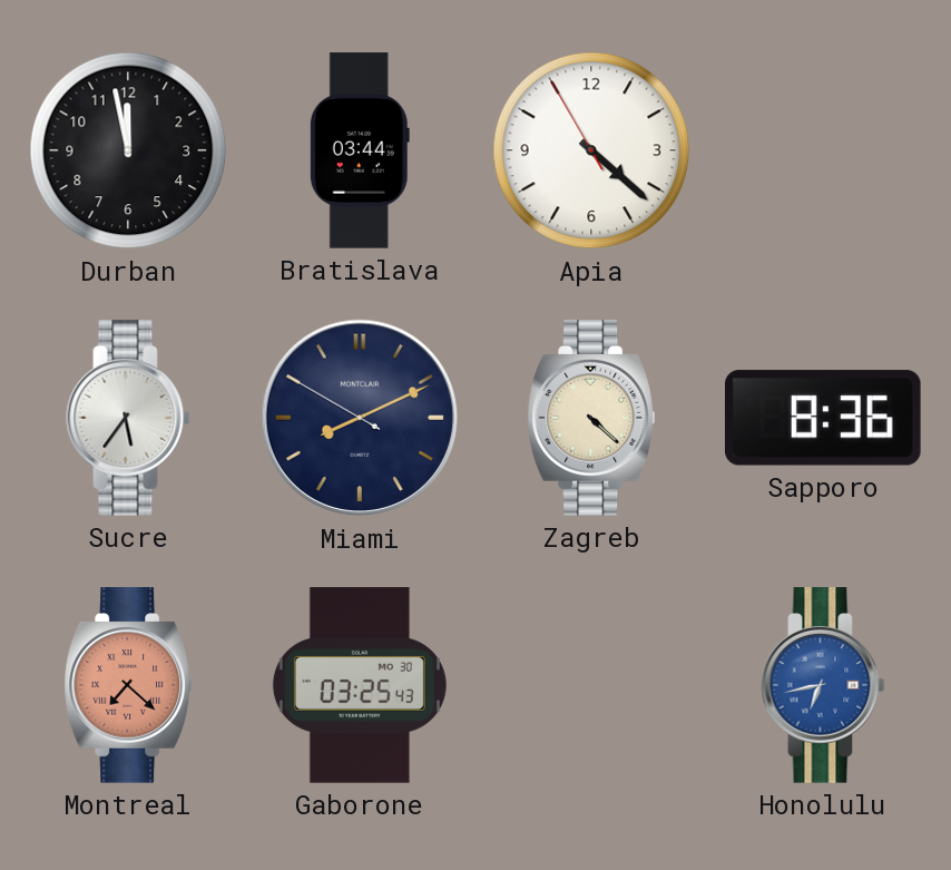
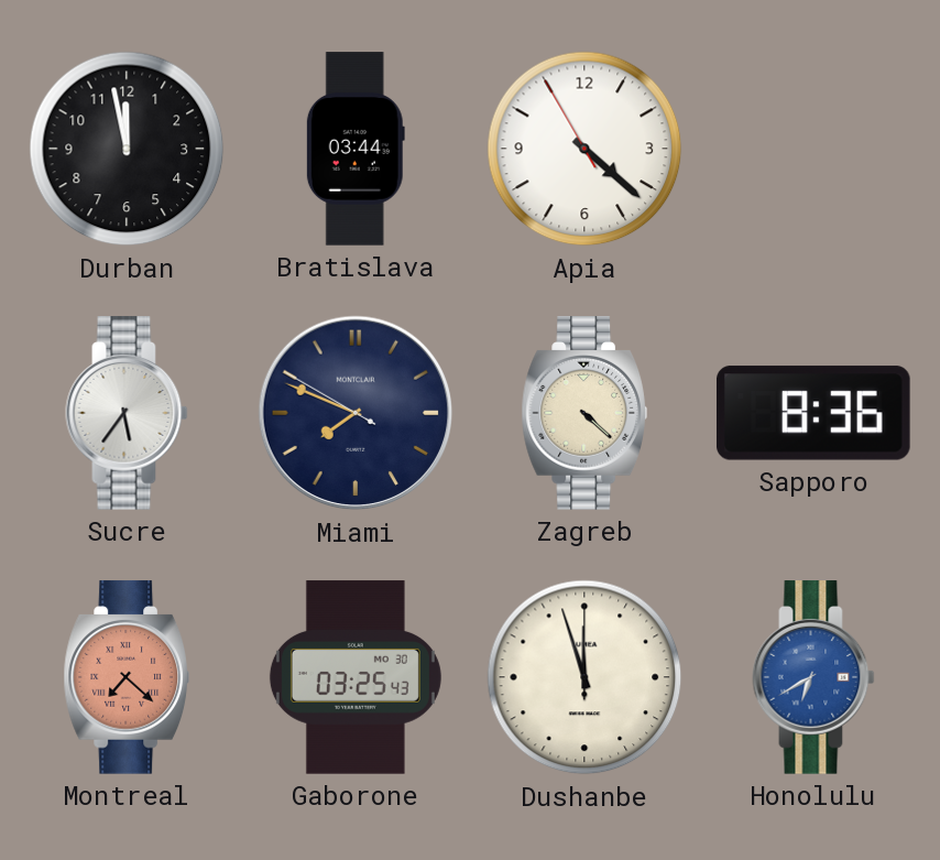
Miami: 8:10 -> 7:48
Dushanbe: none -> 11:57
Honolulu: 6:43 -> 6:40
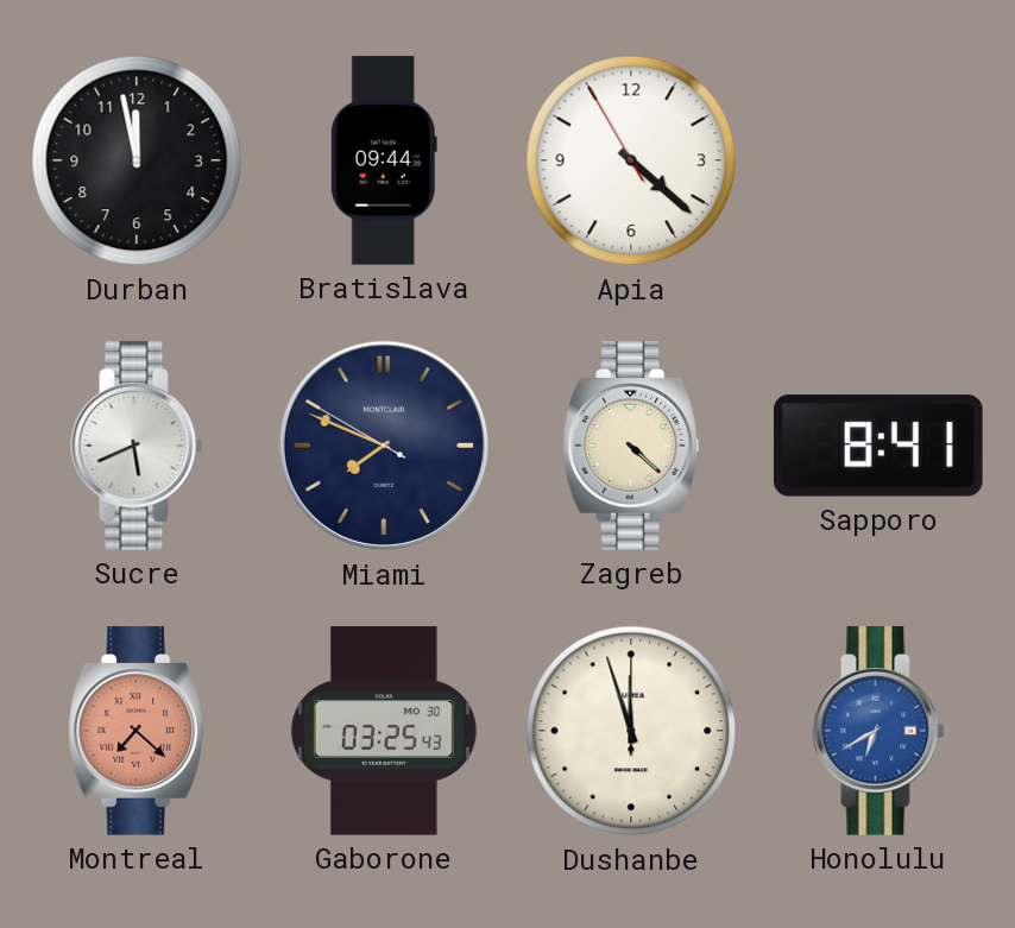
Bratislava: 03:44 -> 09:44
Sucre: 5:36 -> 5:41
Sapporo: 8:36 -> 8:41
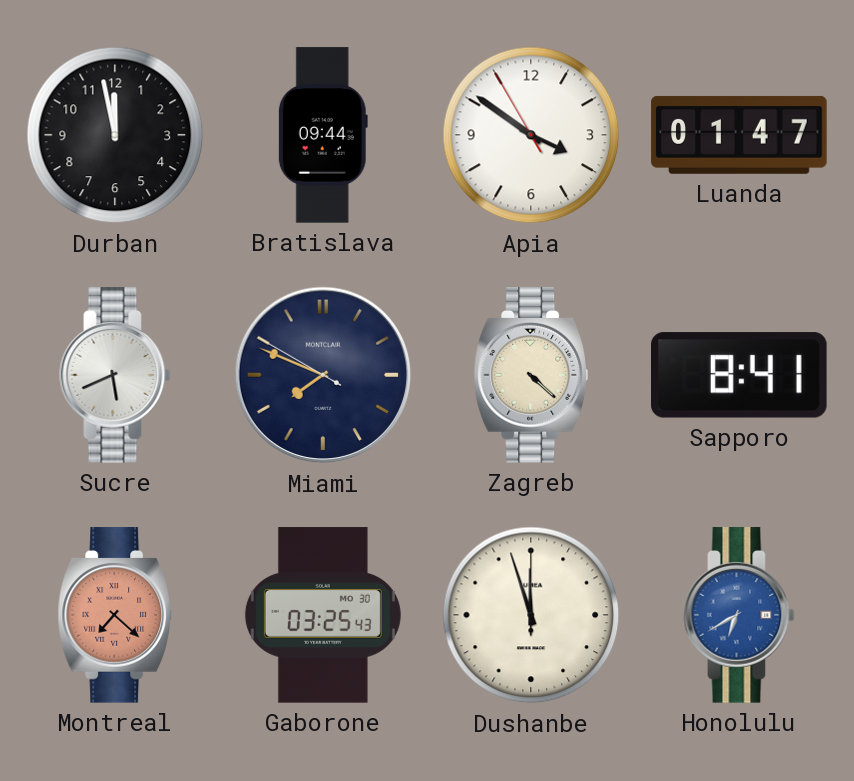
Apia: 4:21 -> 3:50
Luanda: none -> 01:47
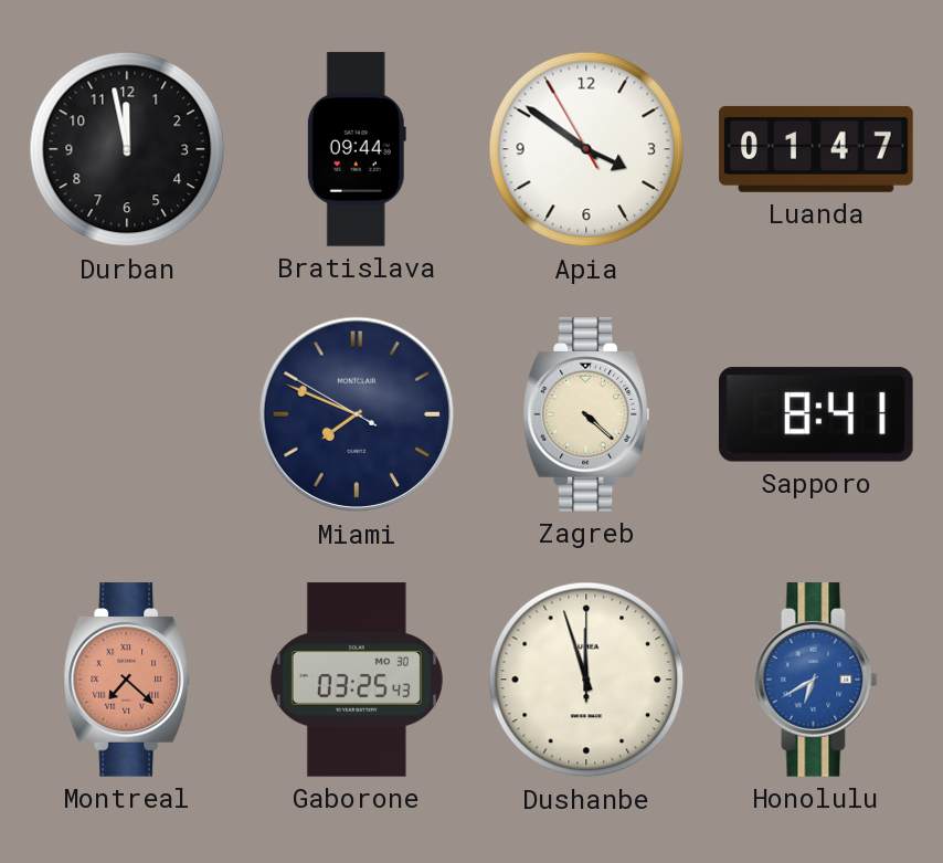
Sucre: 5:41 -> none
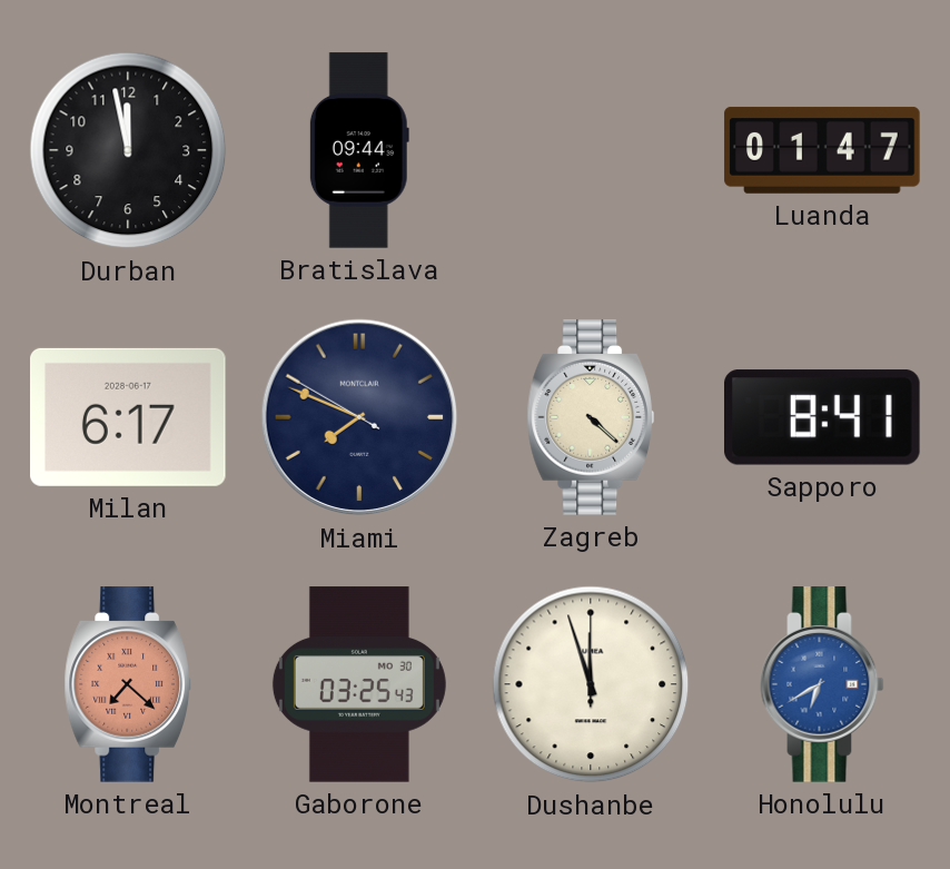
Apia: 3:50 -> none
Milan: none -> 6:17
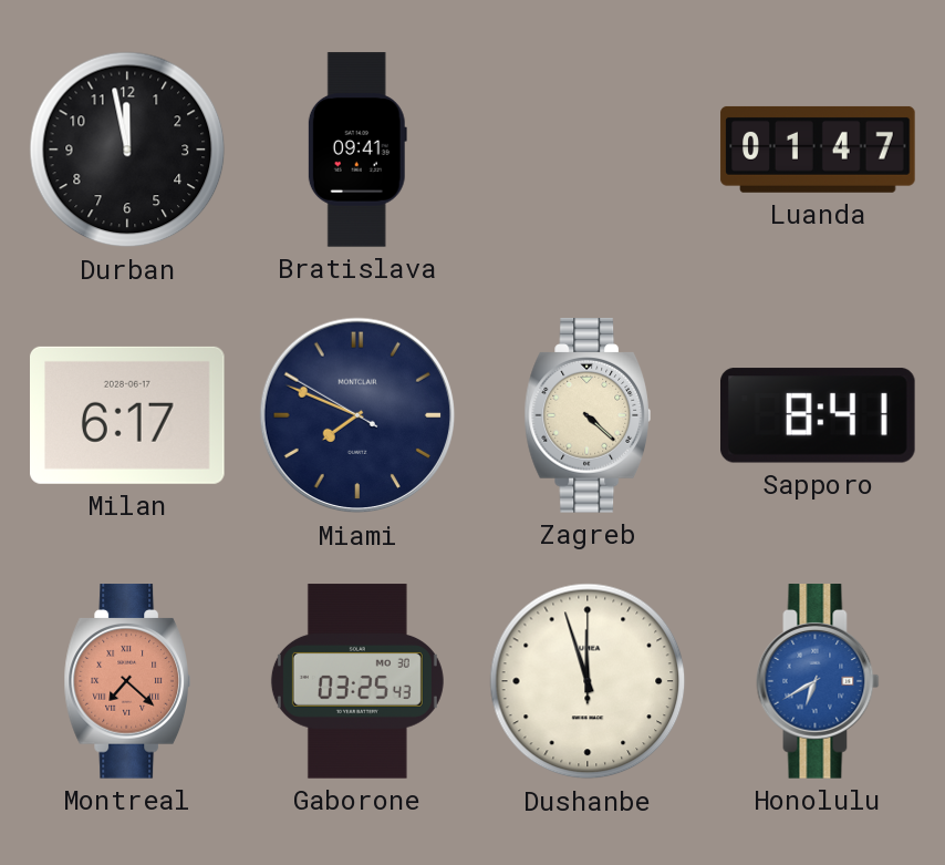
Bratislava: 09:44 -> 09:41
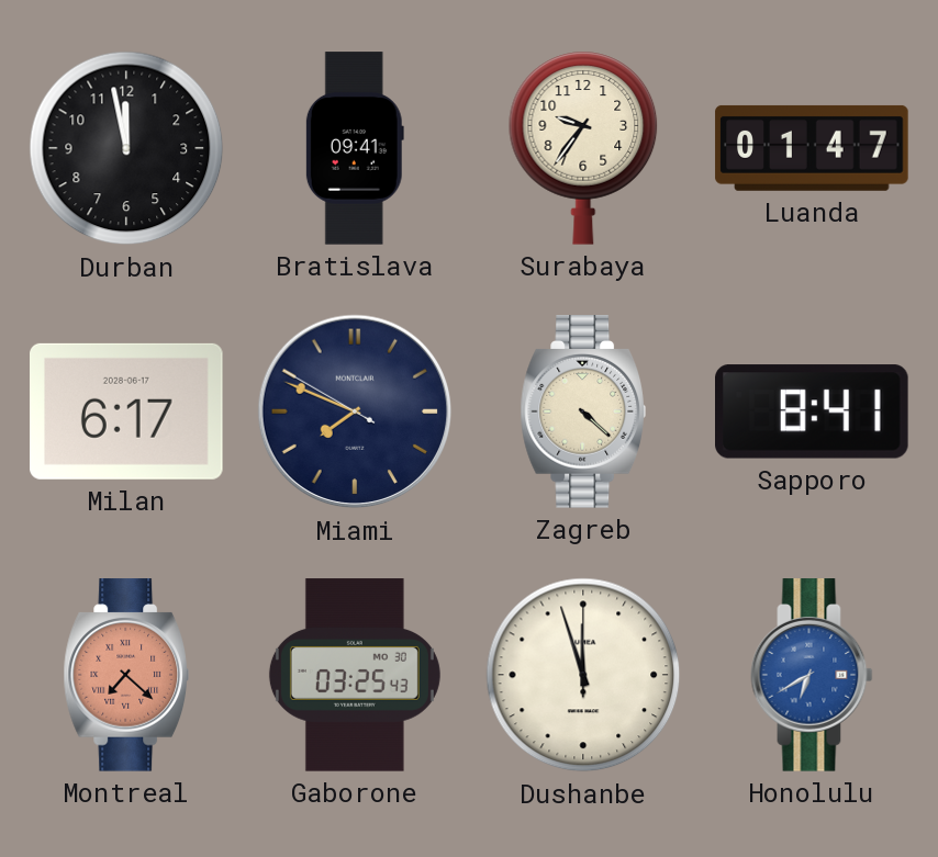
Surabaya: none -> 9:36
